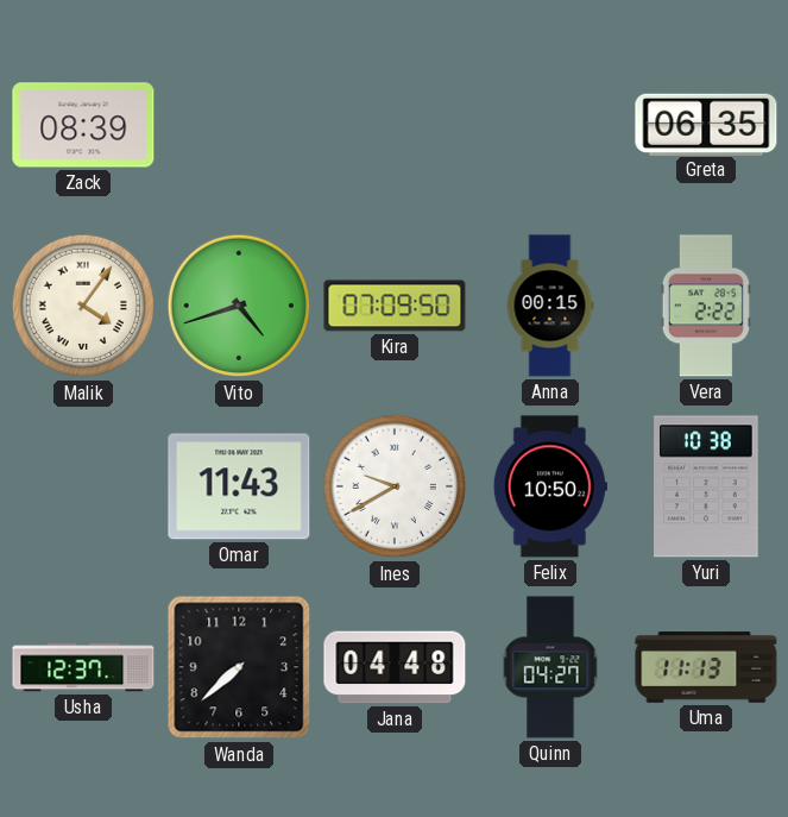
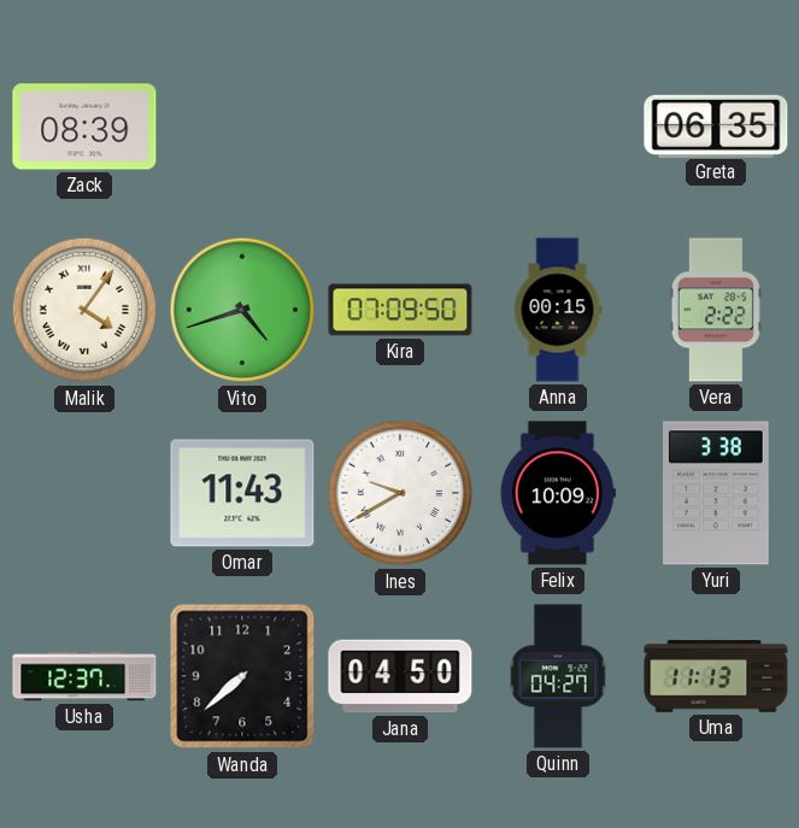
Felix: 10:50 -> 10:09
Yuri: 10:38 -> 3:38
Jana: 04:48 -> 04:50
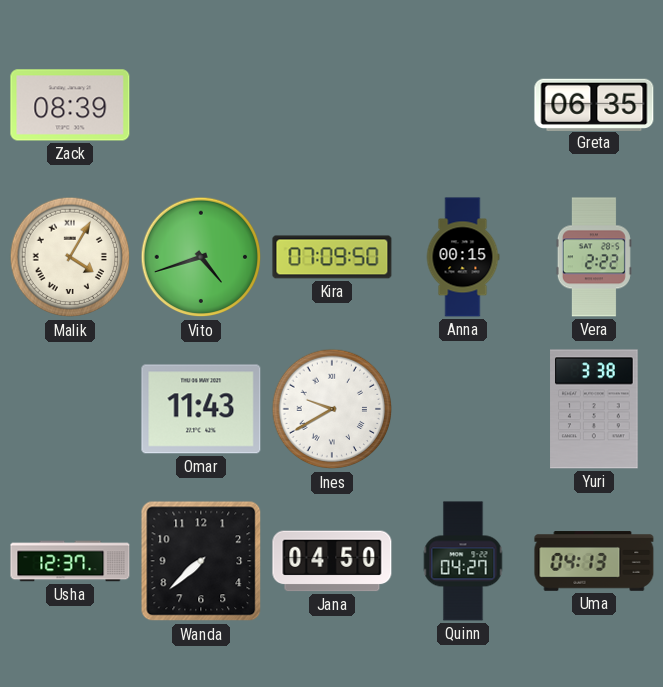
Malik: 4:06 -> 4:05
Felix: 10:09 -> none
Uma: 11:13 -> 04:13
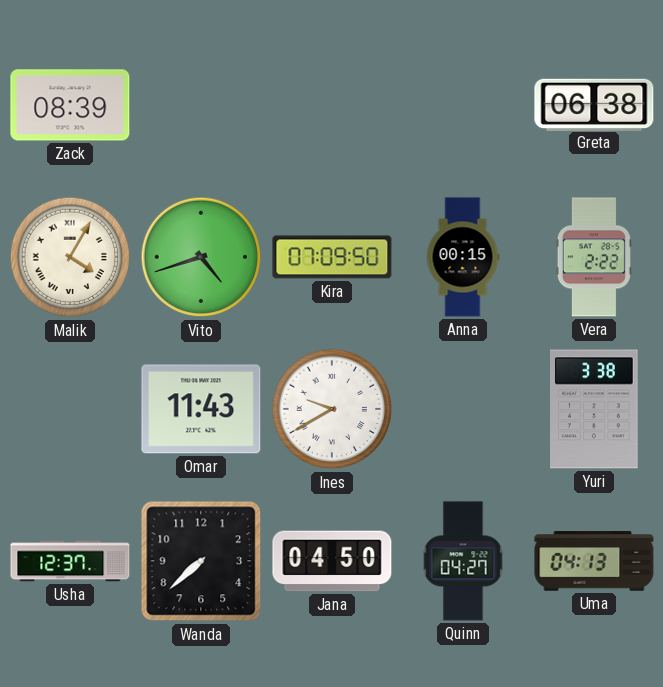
Greta: 06:35 -> 06:38
